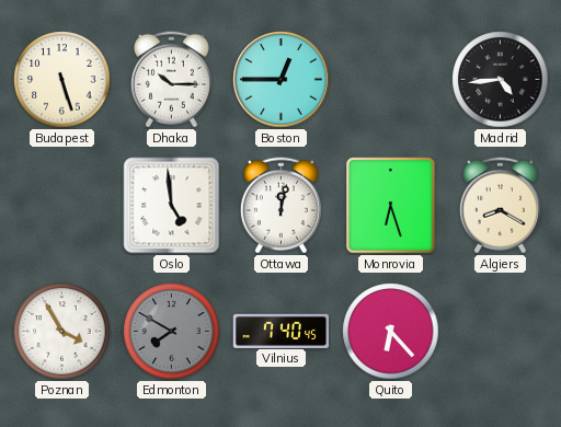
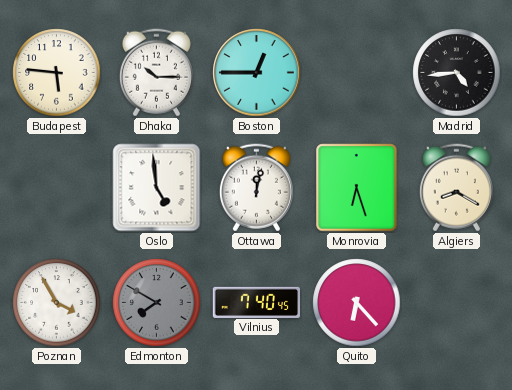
Budapest: 5:27 -> 5:46
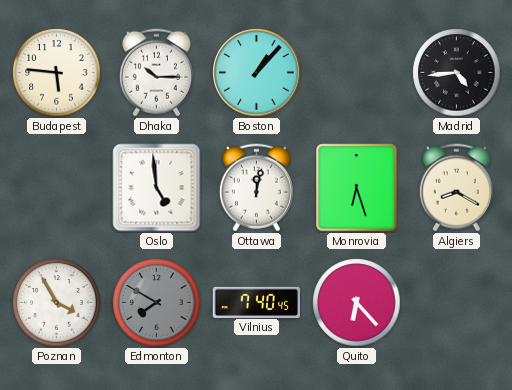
Boston: 12:45 -> 1:07
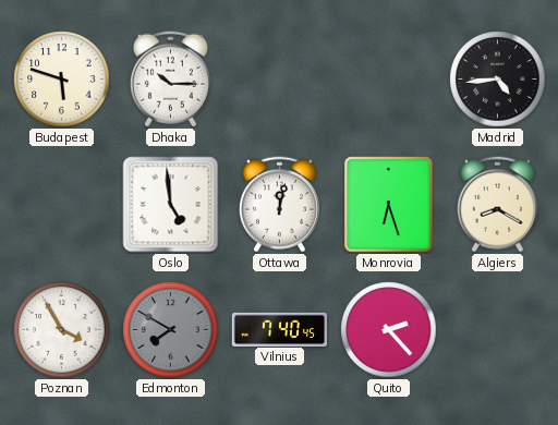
Budapest: 5:46 -> 5:48
Boston: 1:07 -> none
Quito: 6:23 -> 2:23
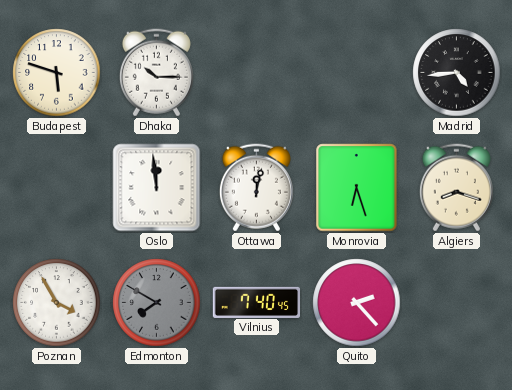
Oslo: 4:59 -> 11:59
Algiers: 8:20 -> 8:18
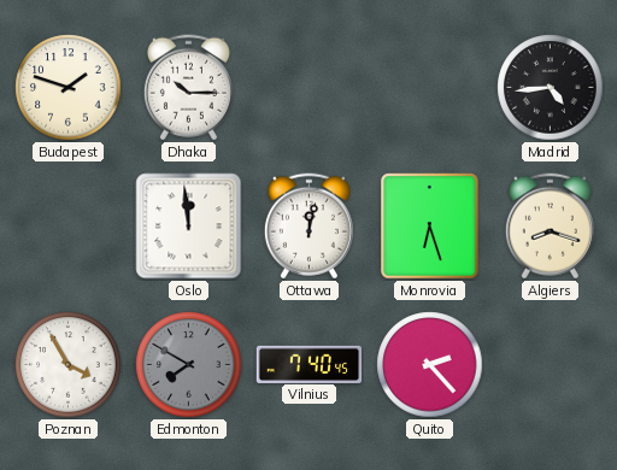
Budapest: 5:48 -> 1:48
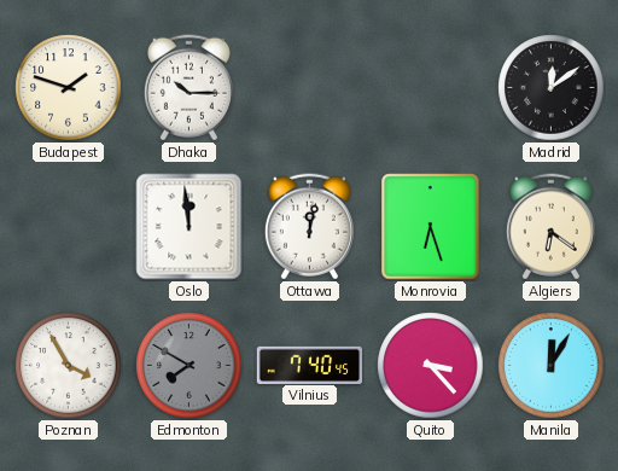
Madrid: 4:44 -> 12:09
Algiers: 8:18 -> 6:21
Quito: 2:23 -> 3:23
Manila: none -> 12:05
